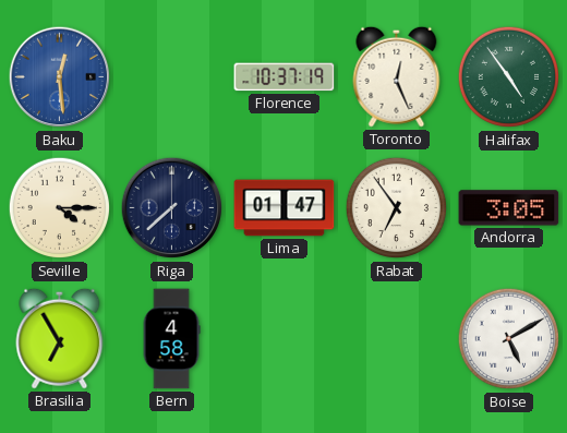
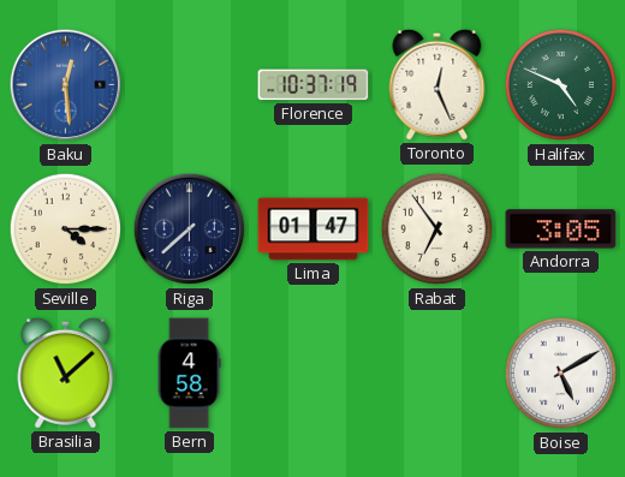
Halifax: 4:54 -> 4:49
Brasilia: 6:55 -> 11:08
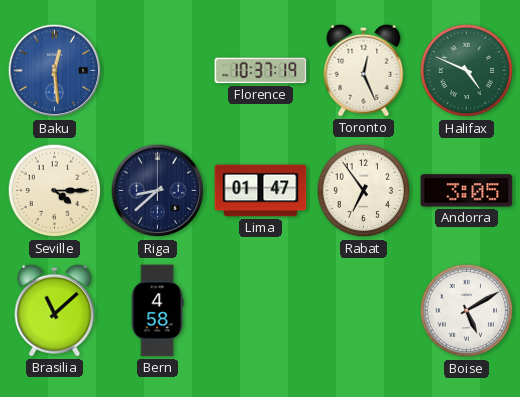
Riga: 7:38 -> 8:38
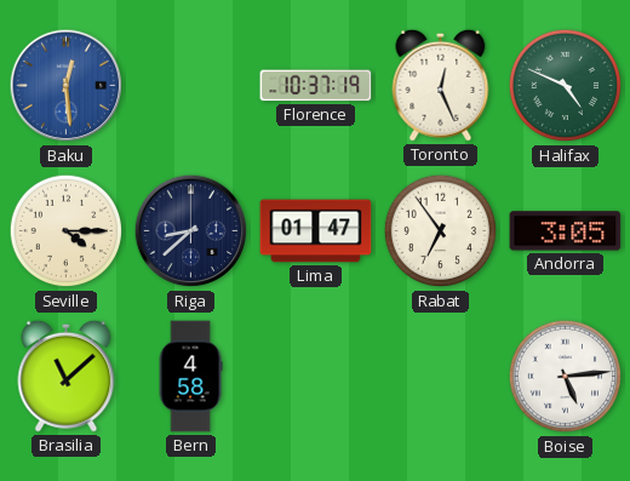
Boise: 5:10 -> 5:14
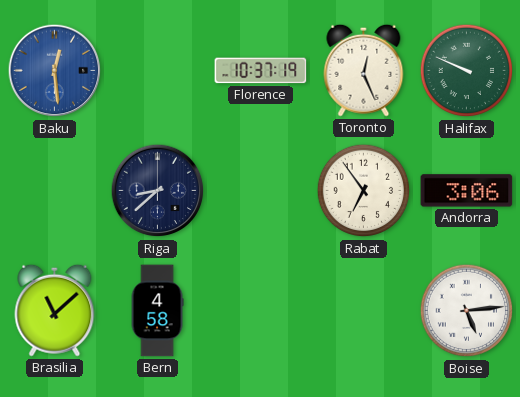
Halifax: 4:49 -> 9:49
Seville: 4:15 -> none
Lima: 01:47 -> none
Andorra: 3:05 -> 3:06
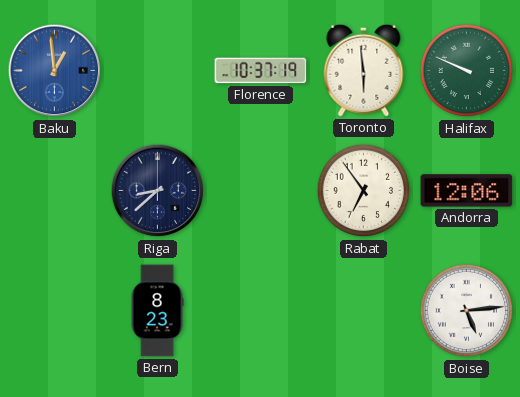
Baku: 12:29 -> 12:59
Toronto: 12:26 -> 5:59
Andorra: 3:06 -> 12:06
Brasilia: 11:08 -> none
Bern: 4:58 -> 8:23
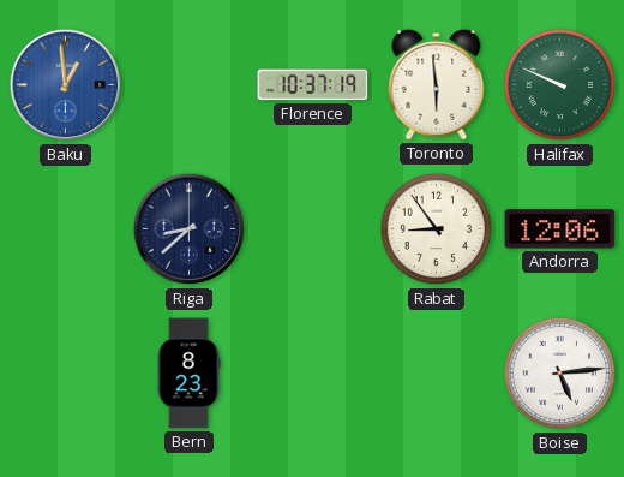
Rabat: 6:54 -> 8:54
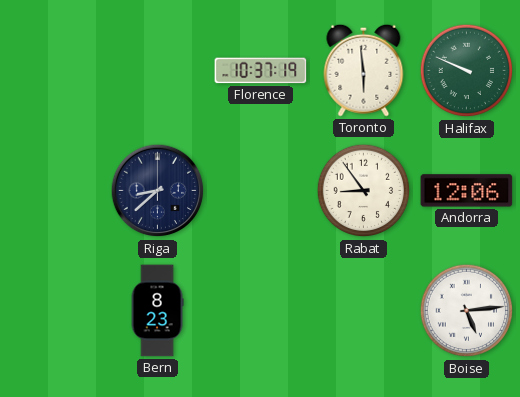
Baku: 12:59 -> none
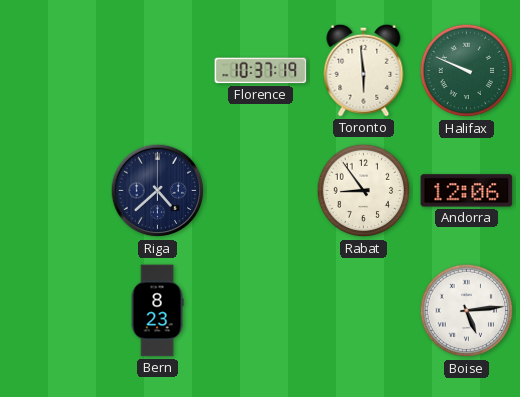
Riga: 8:38 -> 4:38
